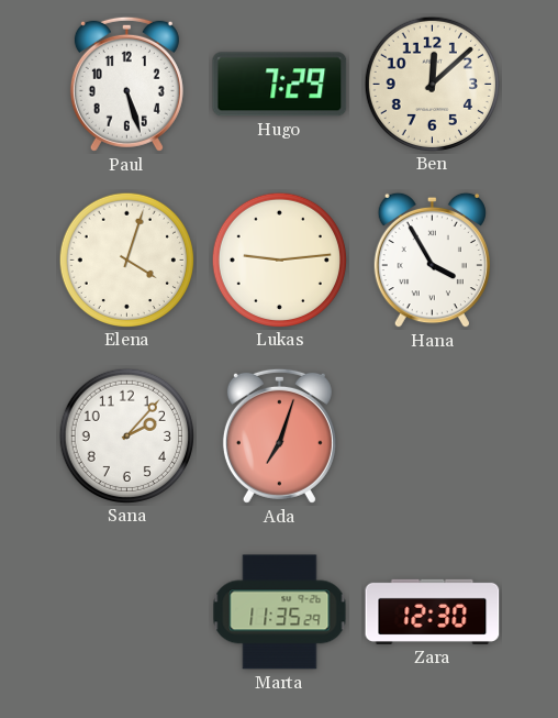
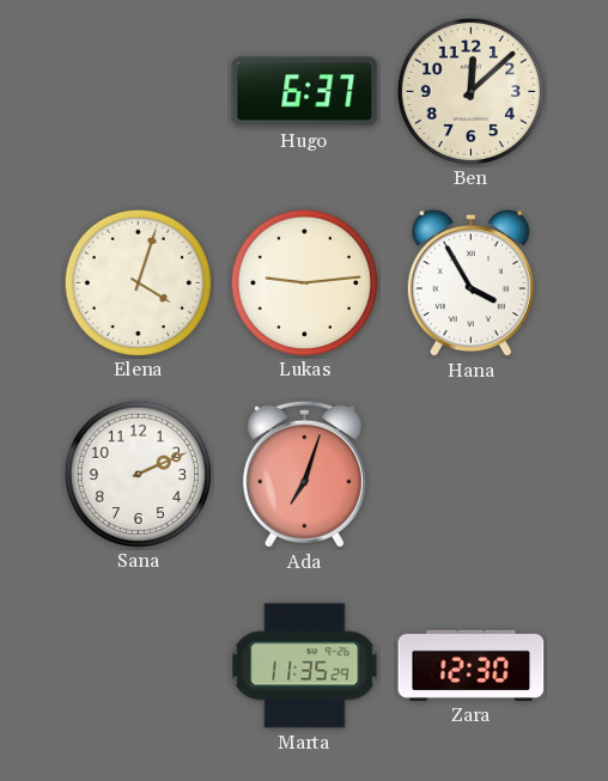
Paul: 5:27 -> none
Hugo: 7:29 -> 6:37
Sana: 2:07 -> 2:11
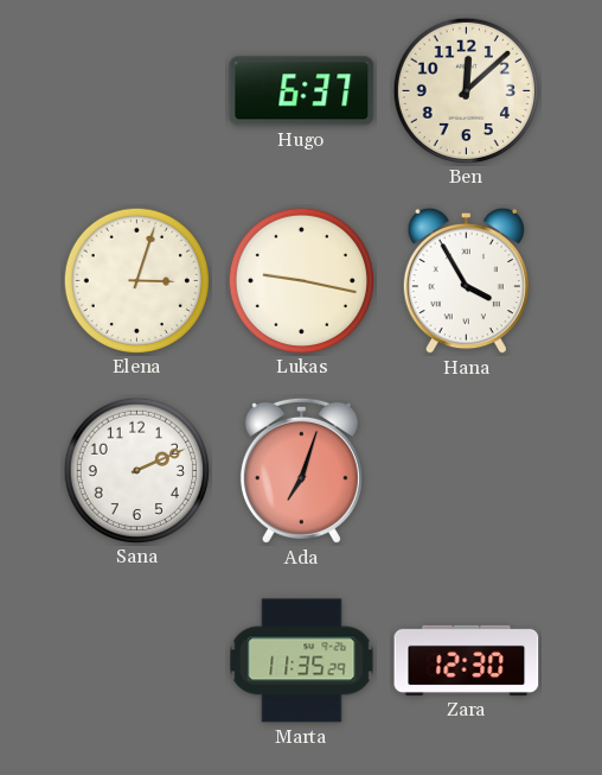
Elena: 4:03 -> 3:03
Lukas: 9:14 -> 9:17
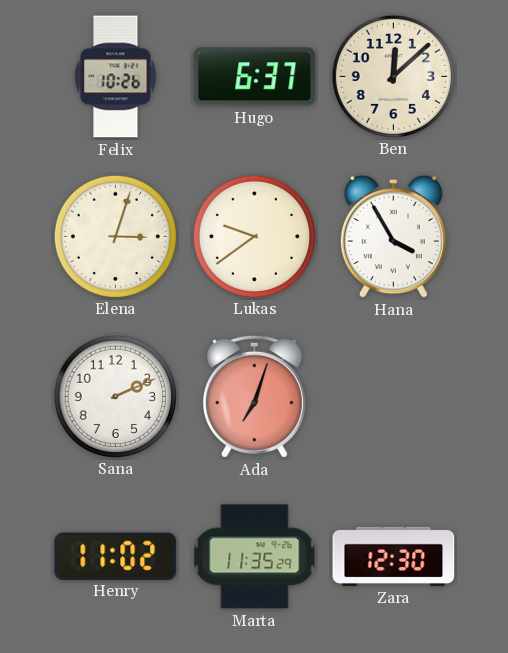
Felix: none -> 10:26
Lukas: 9:17 -> 9:39
Henry: none -> 11:02
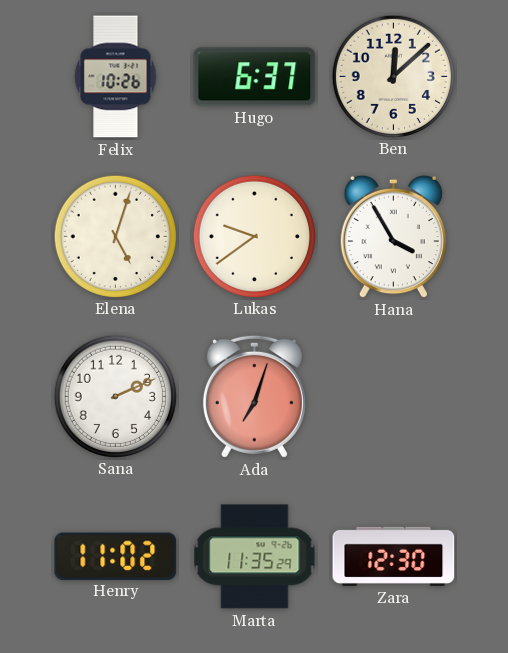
Elena: 3:03 -> 5:03
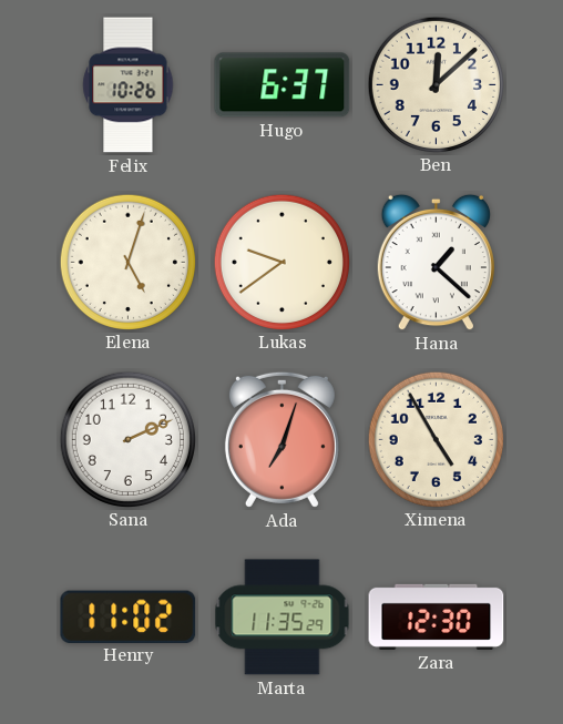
Hana: 3:55 -> 1:22
Ximena: none -> 4:55
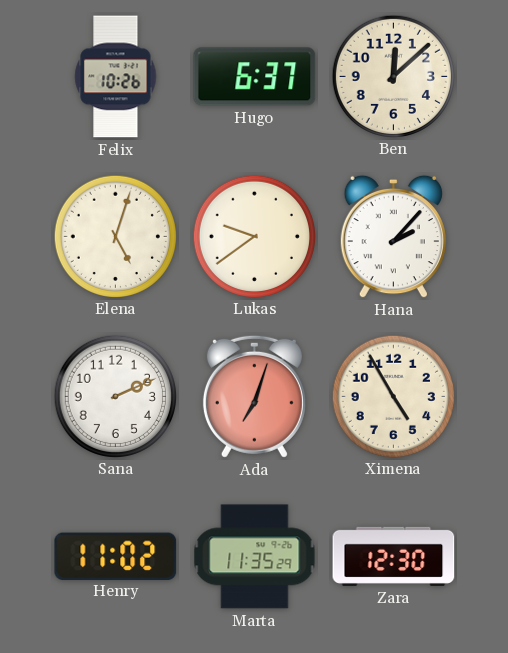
Hana: 1:22 -> 2:07
